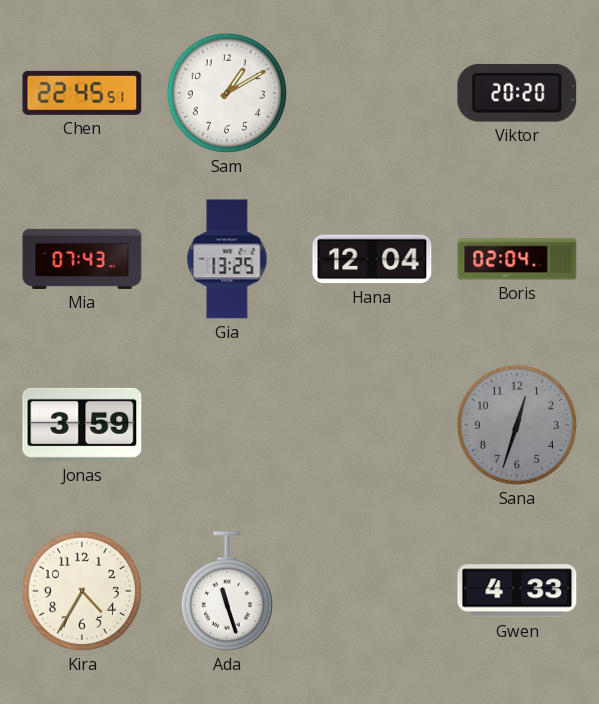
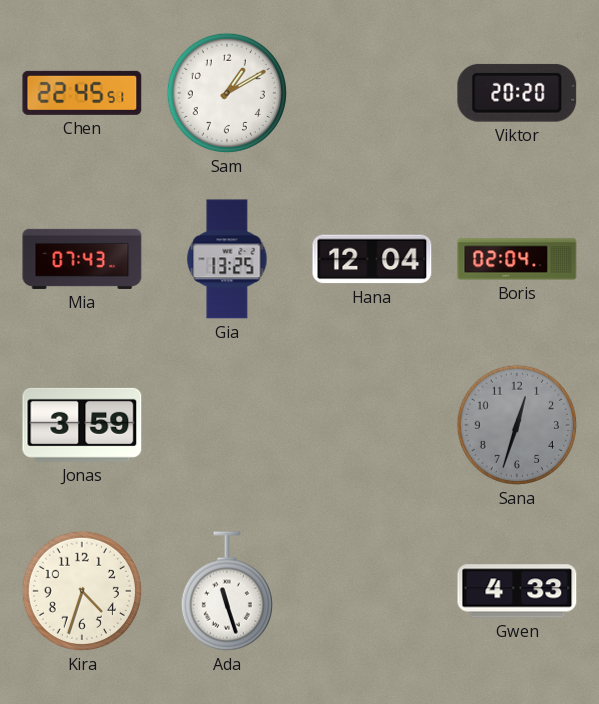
Kira: 4:35 -> 4:33
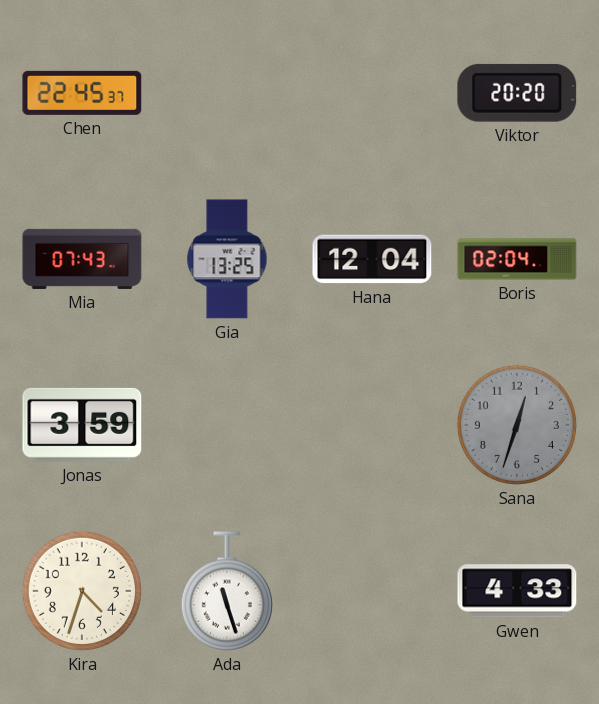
Chen: 22:45:51 -> 22:45:37
Sam: 1:10 -> none
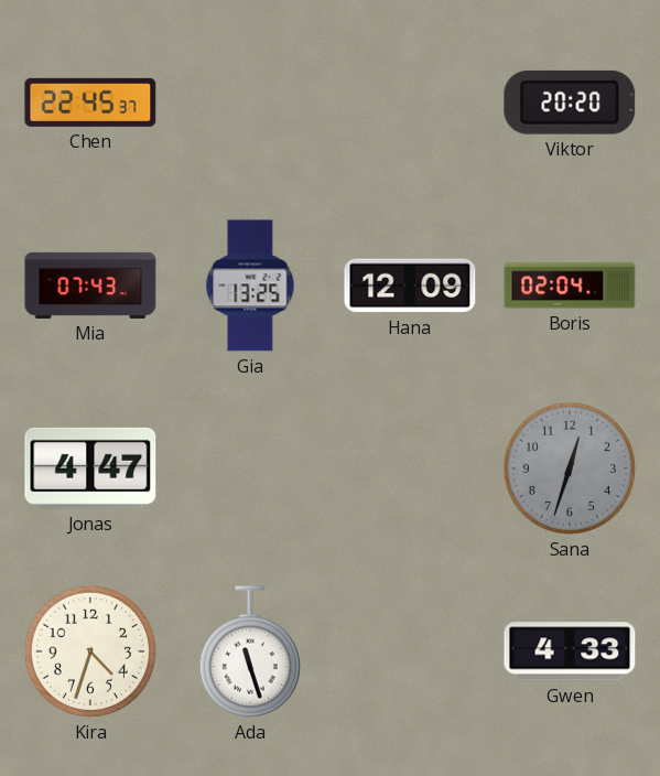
Hana: 12:04 -> 12:09
Jonas: 3:59 -> 4:47
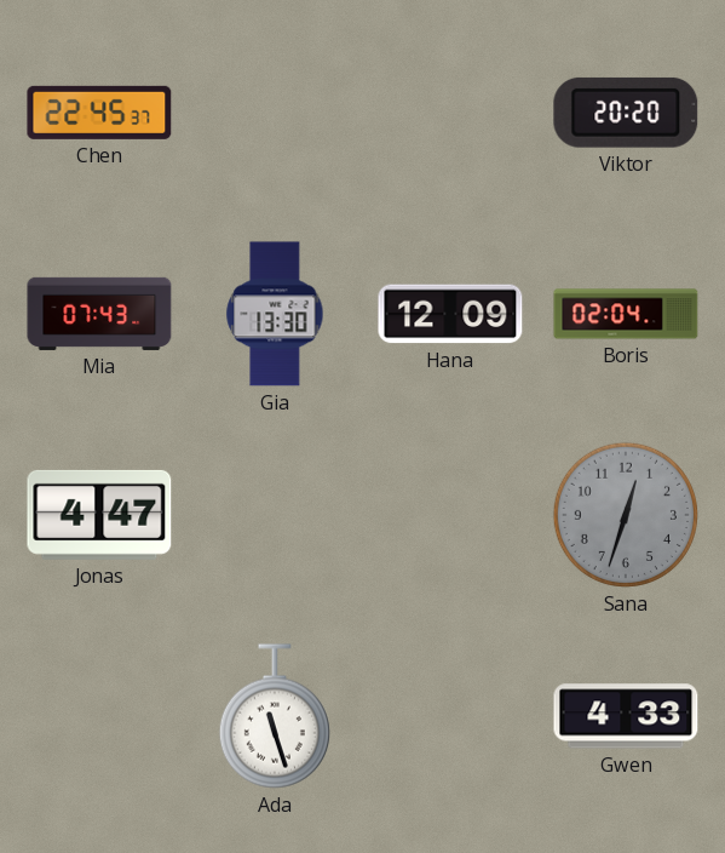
Gia: 13:25 -> 13:30
Kira: 4:33 -> none
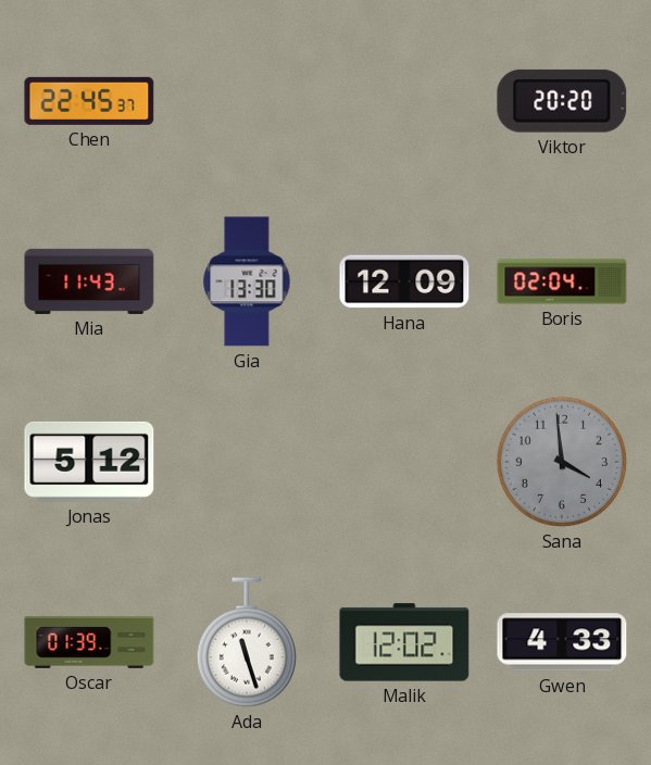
Mia: 07:43 -> 11:43
Jonas: 4:47 -> 5:12
Sana: 12:33 -> 3:59
Oscar: none -> 01:39
Malik: none -> 12:02
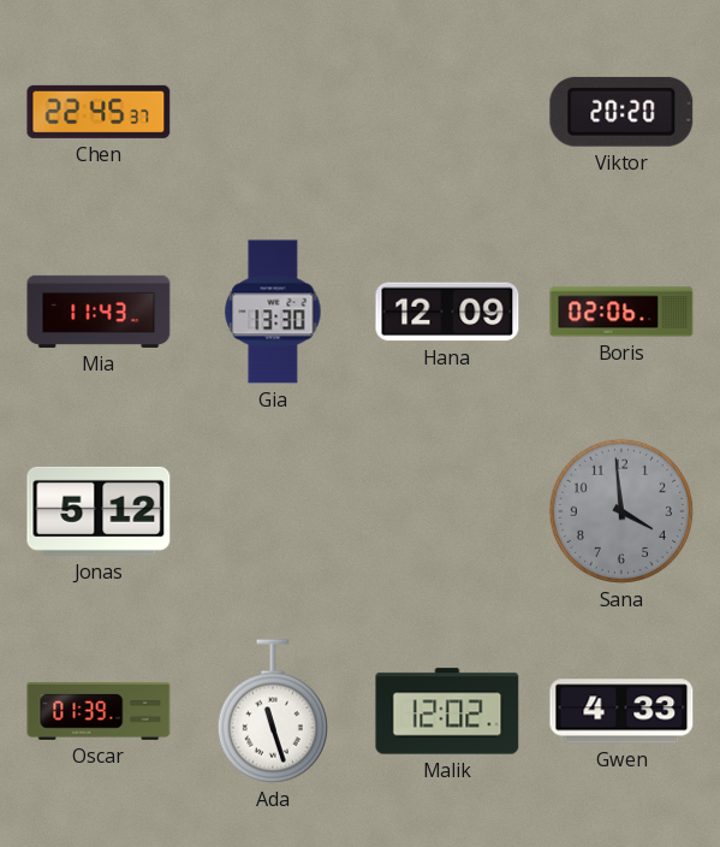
Boris: 02:04 -> 02:06
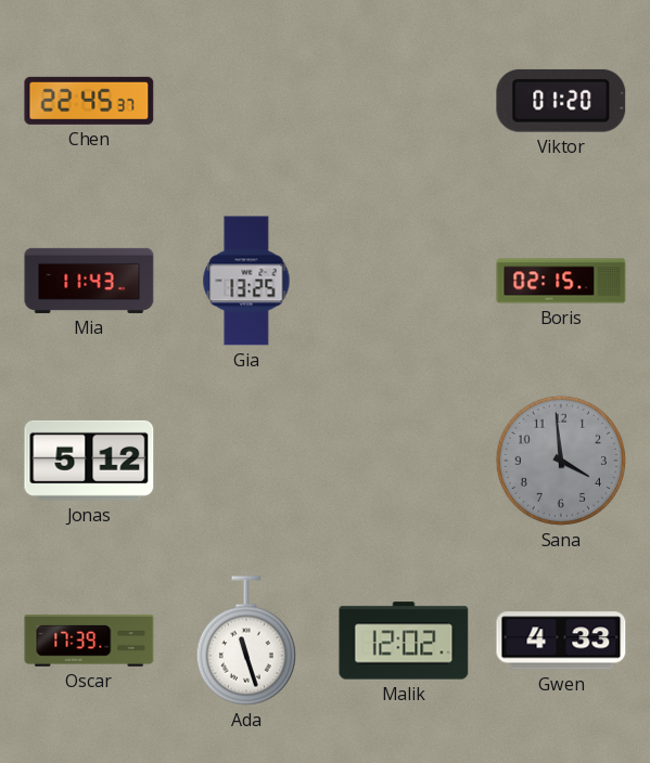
Viktor: 20:20 -> 01:20
Gia: 13:30 -> 13:25
Hana: 12:09 -> none
Boris: 02:06 -> 02:15
Oscar: 01:39 -> 17:39
